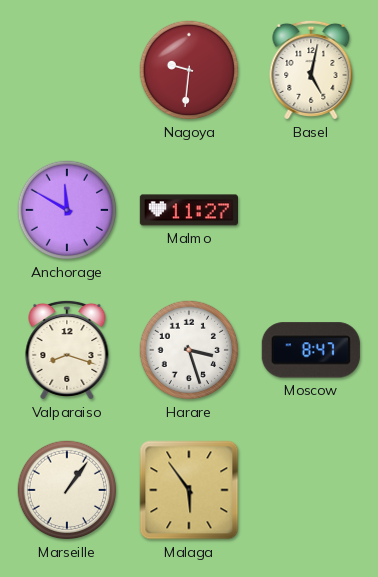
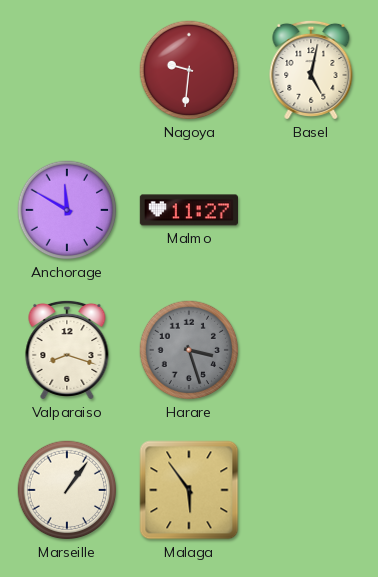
Harare dial: white -> grey
Moscow: 8:47 -> none
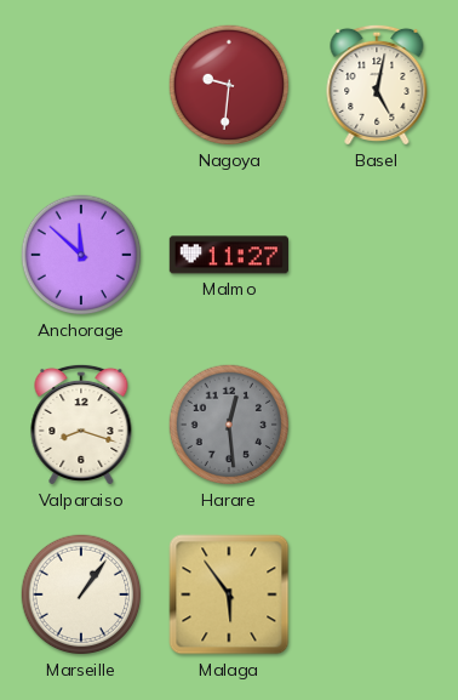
Anchorage: 11:50 -> 11:52
Harare: 3:27 -> 12:29
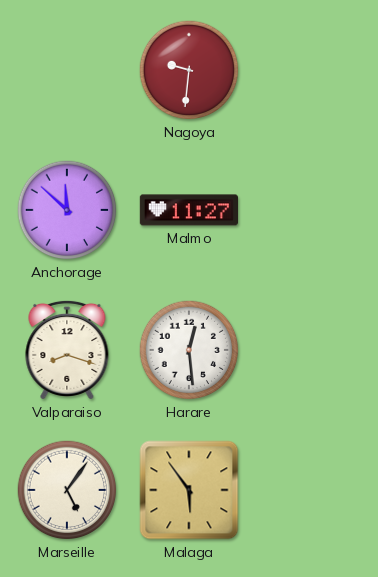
Basel: 5:02 -> none
Harare dial: grey -> white
Marseille: 1:06 -> 5:06
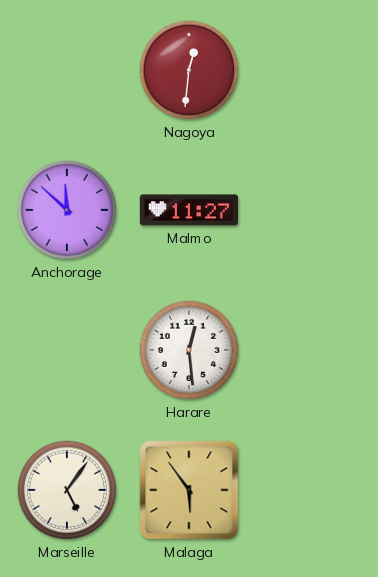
Nagoya: 9:31 -> 12:31
Valparaiso: 8:18 -> none
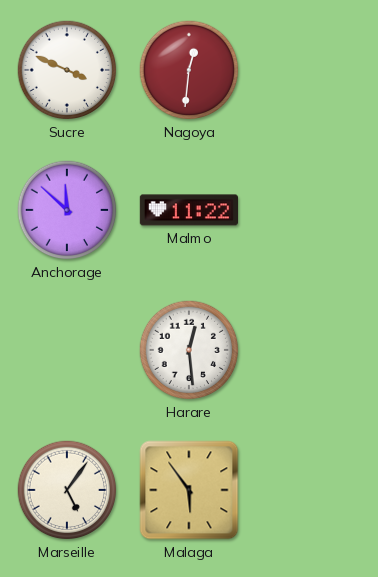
Sucre: none -> 3:49
Malmo: 11:27 -> 11:22
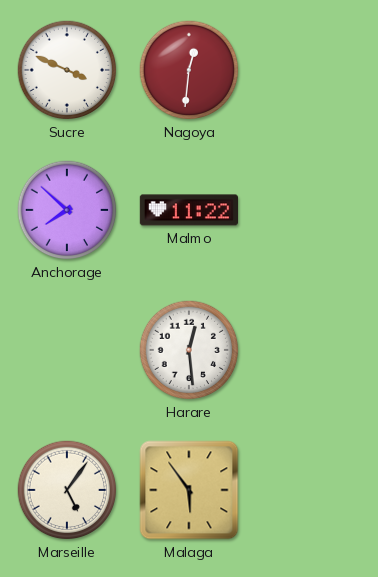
Anchorage: 11:52 -> 7:52
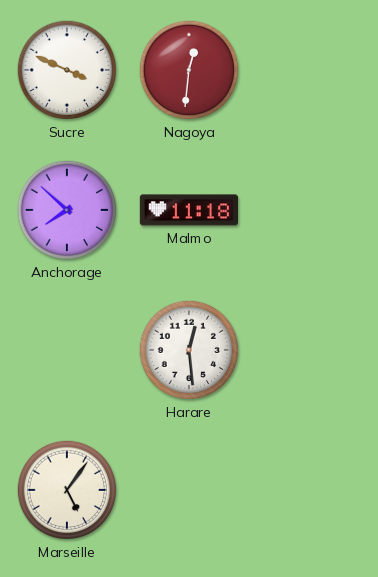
Malmo: 11:22 -> 11:18
Malaga: 5:54 -> none
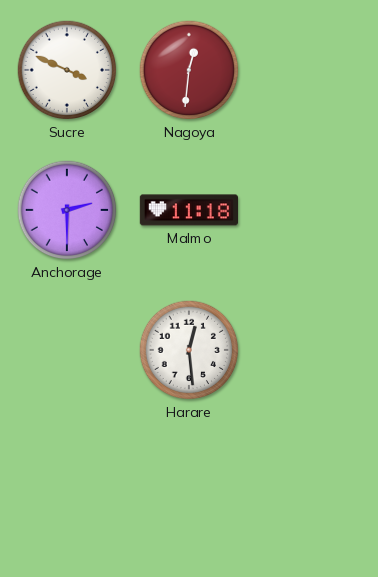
Anchorage: 7:52 -> 2:30
Marseille: 5:06 -> none
